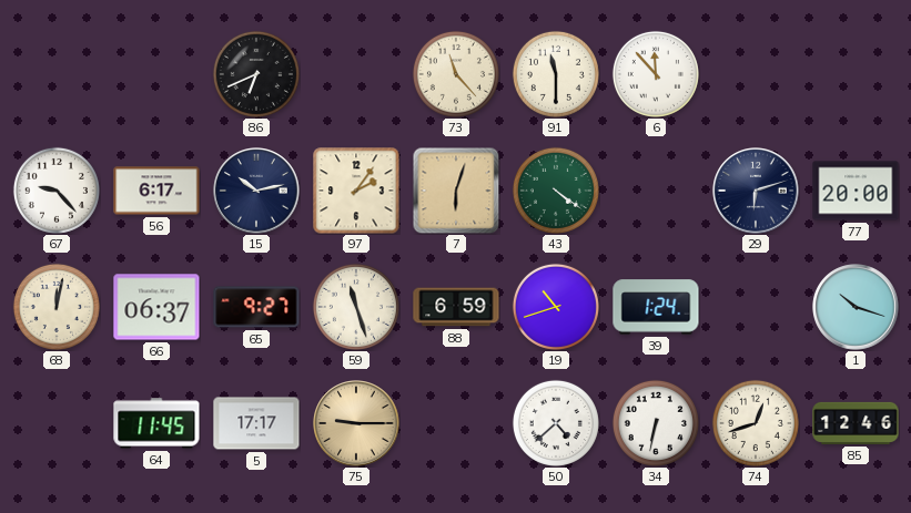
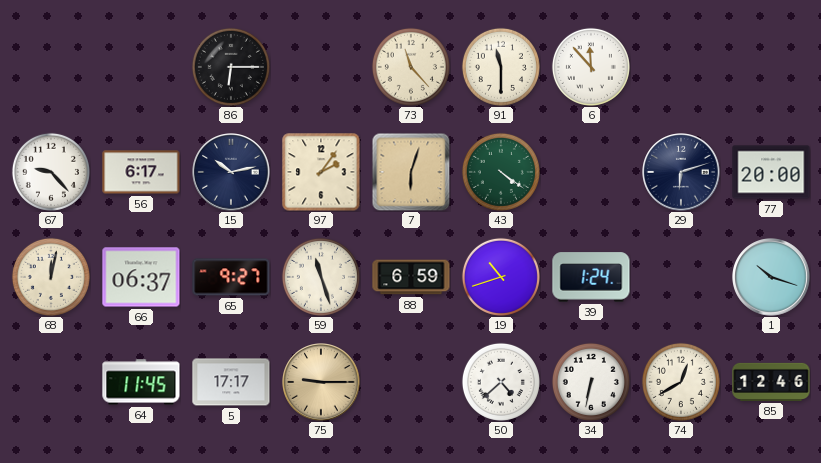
86: 6:41 -> 6:15
74: 12:42 -> 12:40
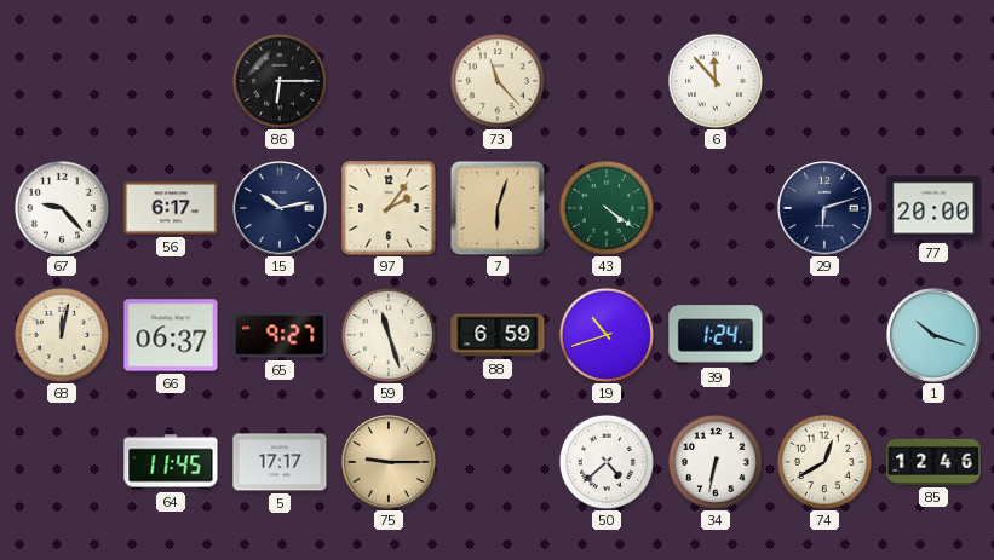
91: 11:30 -> none
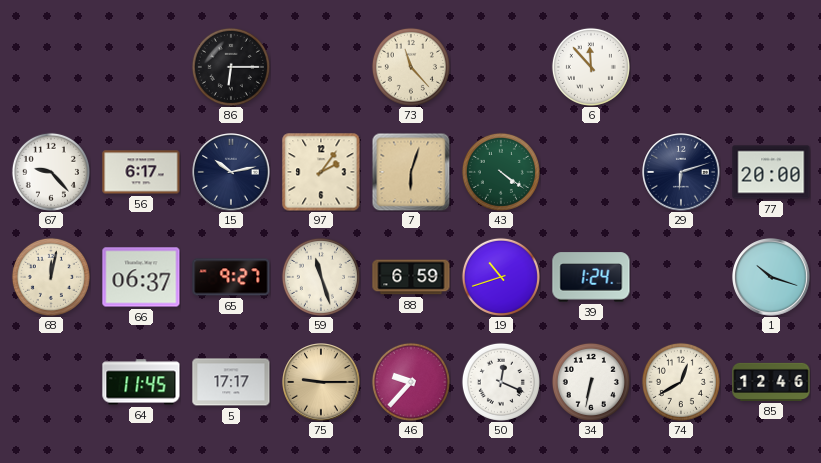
46: none -> 9:37
50: 4:38 -> 12:19
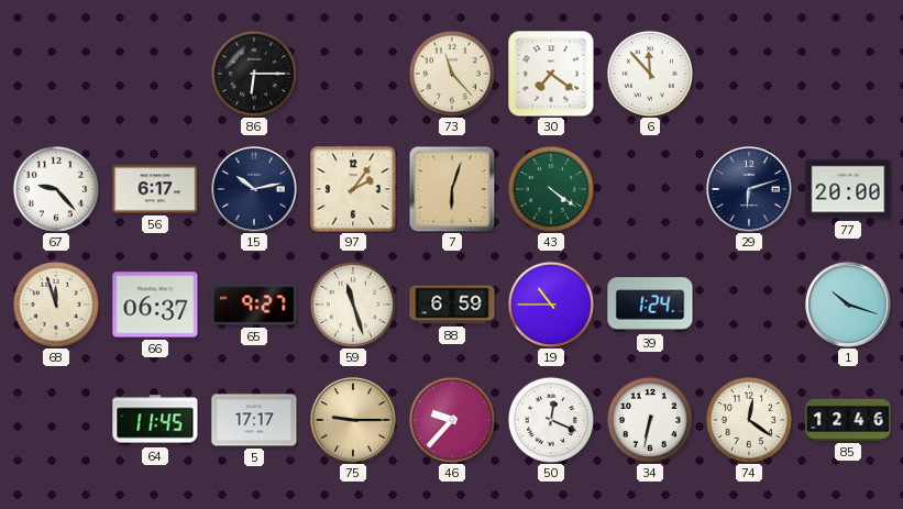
30: none -> 7:21
68: 12:02 -> 11:57
19: 10:42 -> 10:45
74: 12:40 -> 12:21
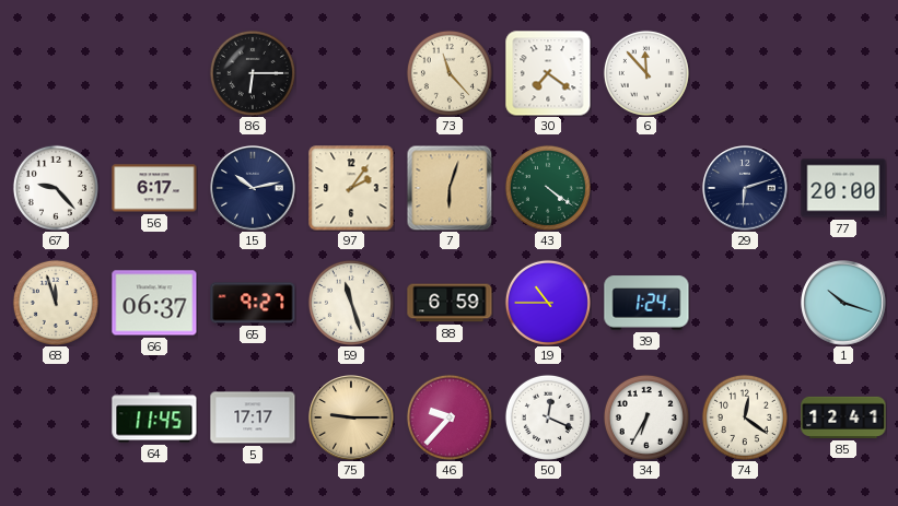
34: 6:32 -> 6:35
85: 12:46 -> 12:41
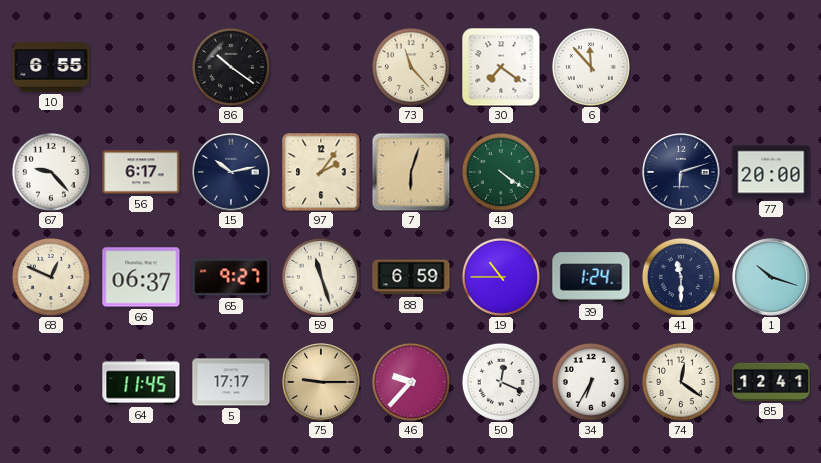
10: none -> 6:55
86: 6:15 -> 10:21
68: 11:57 -> 12:49
41: none -> 11:30
